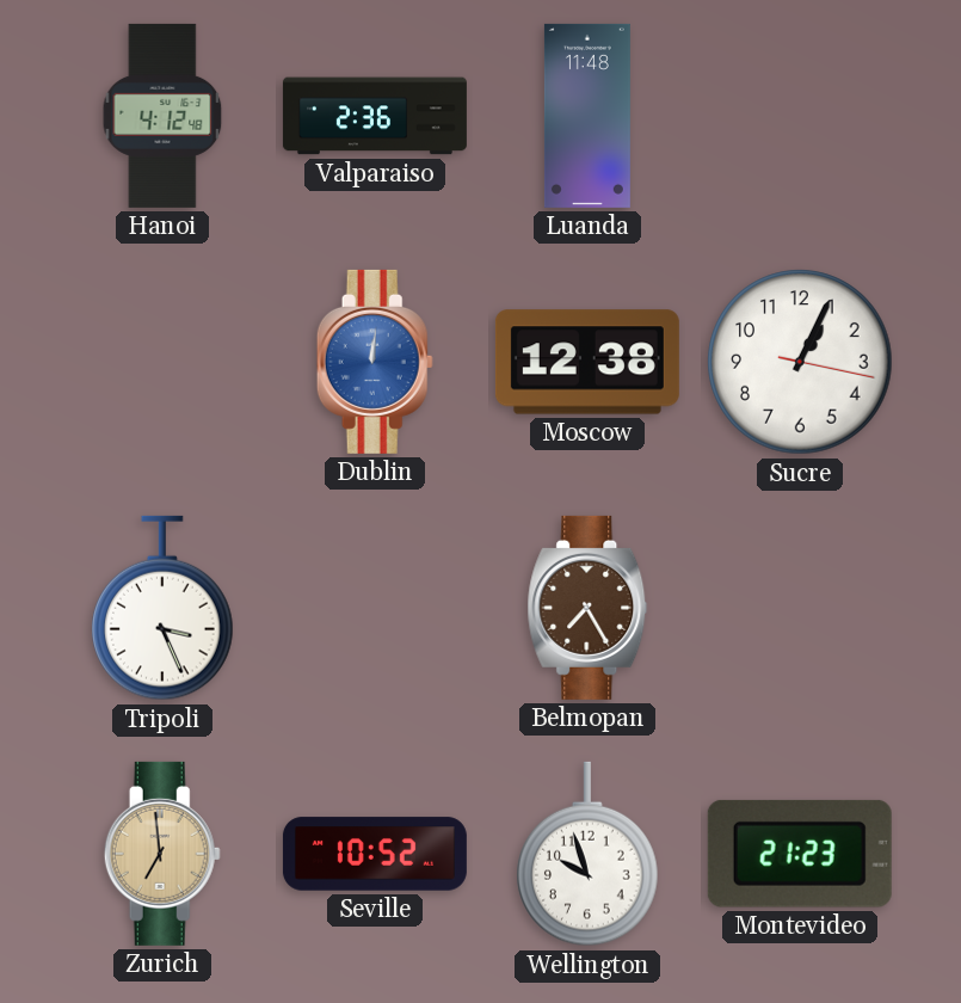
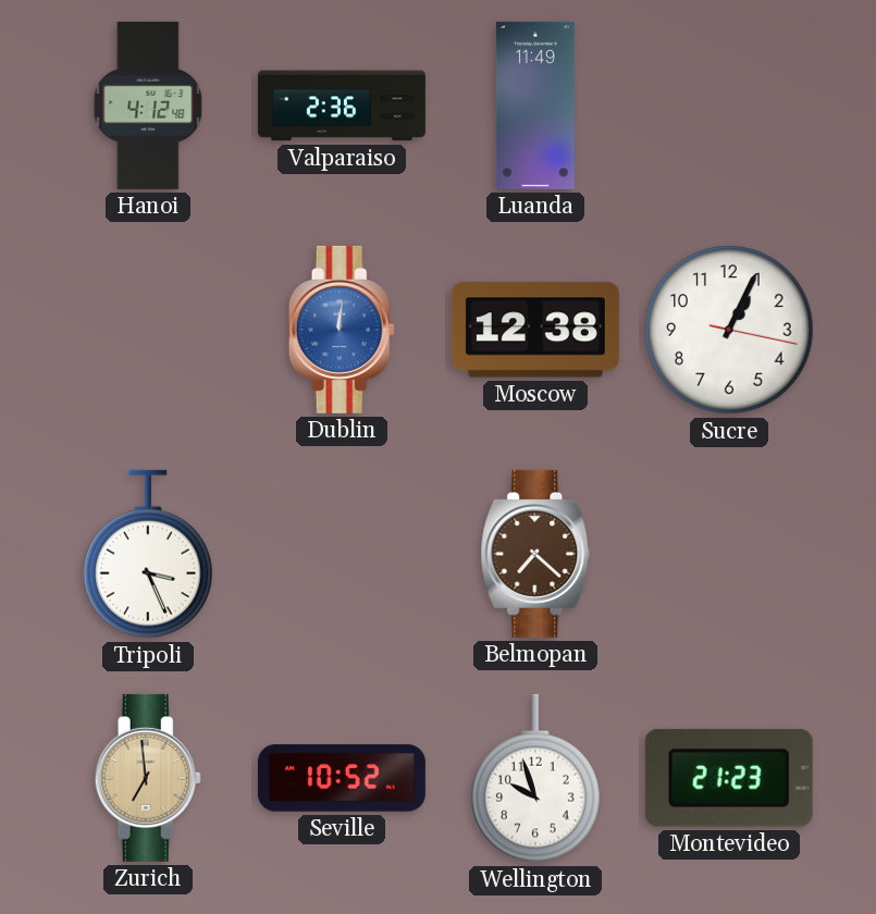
Luanda: 11:48 -> 11:49
Belmopan: 7:25 -> 7:22
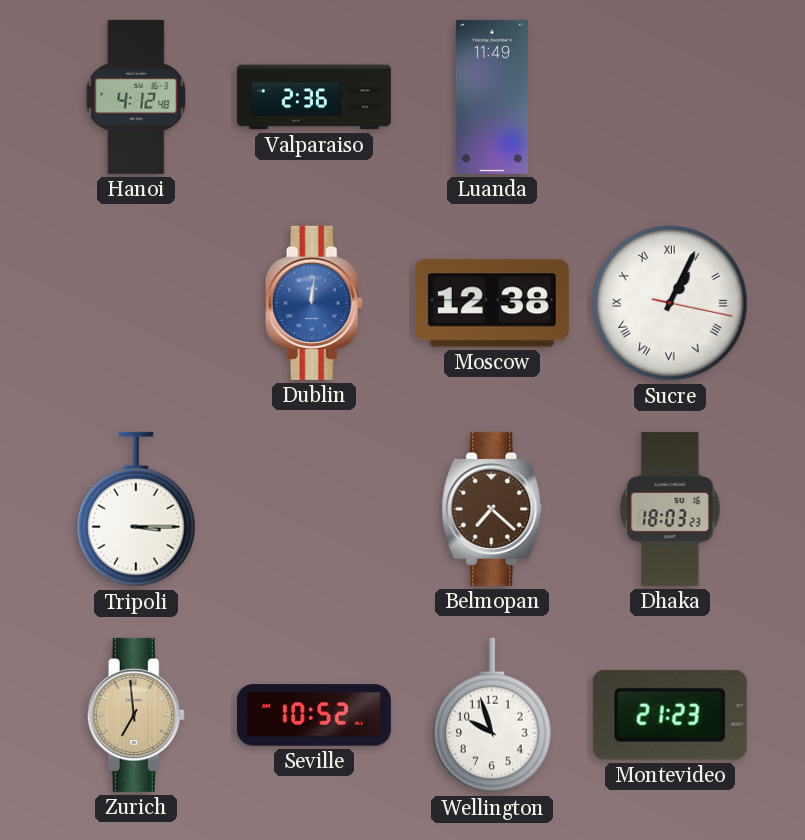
Sucre numerals: Arabic -> Roman
Tripoli: 3:26 -> 3:15
Dhaka: none -> 18:03
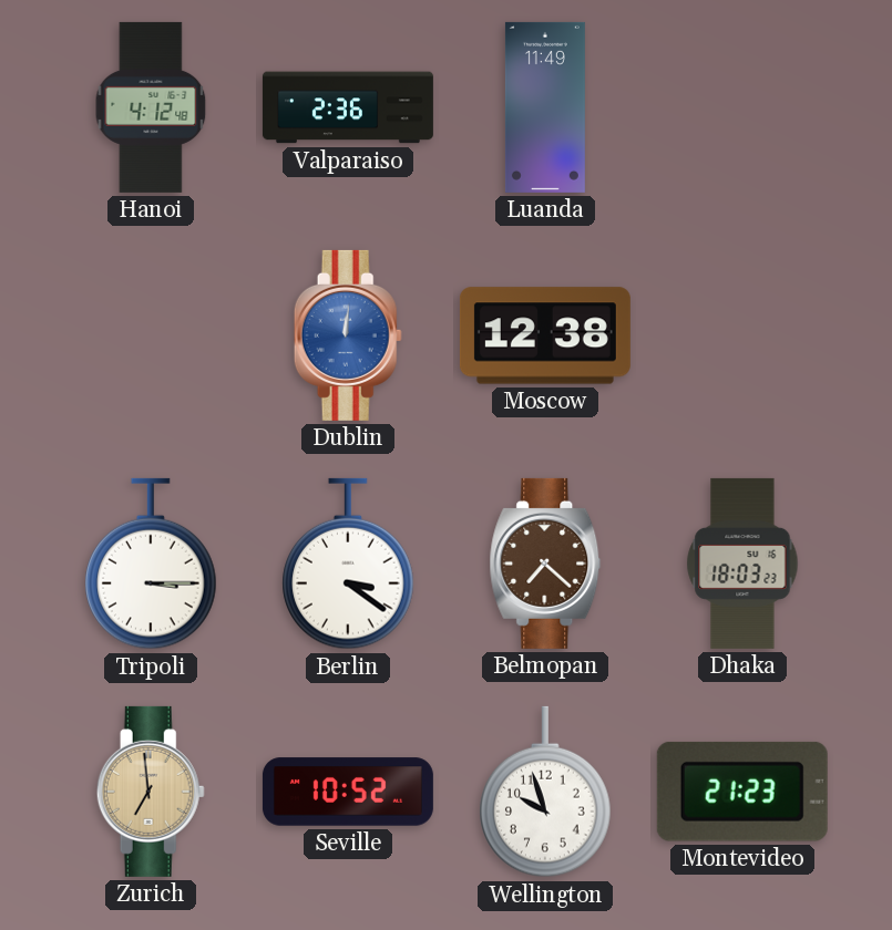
Sucre: 1:04 -> none
Berlin: none -> 3:21
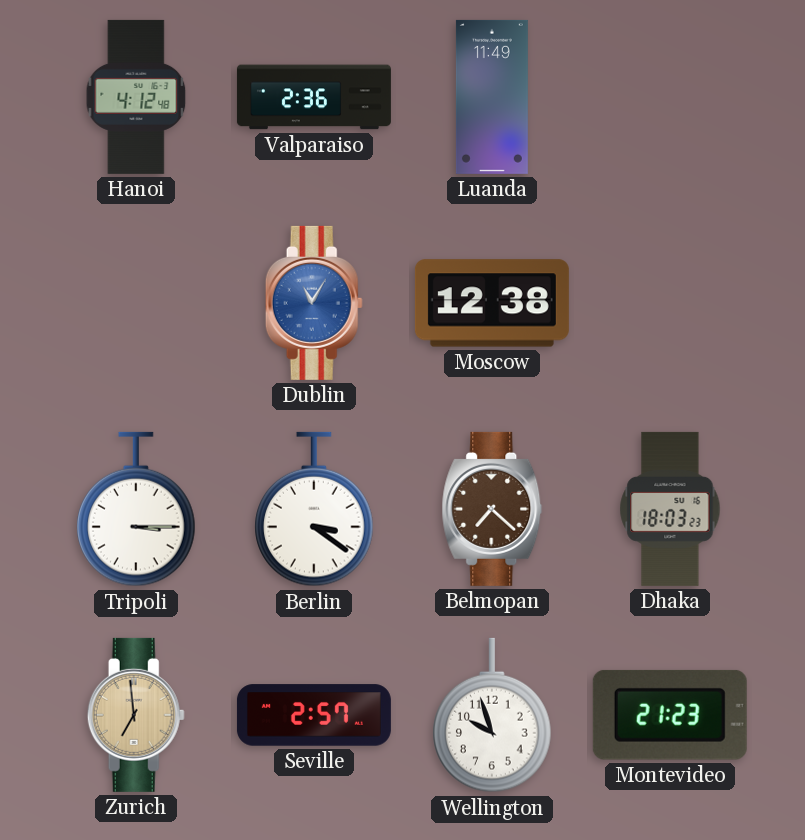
Dublin: 12:01 -> 11:05
Seville: 10:52 -> 2:57
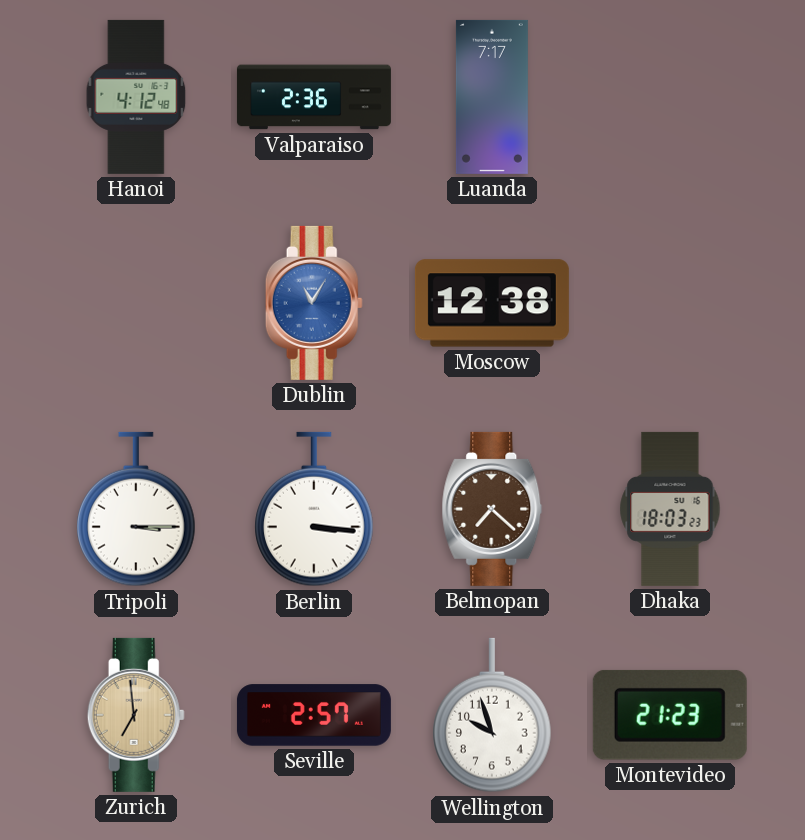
Luanda: 11:49 -> 7:17
Berlin: 3:21 -> 3:16
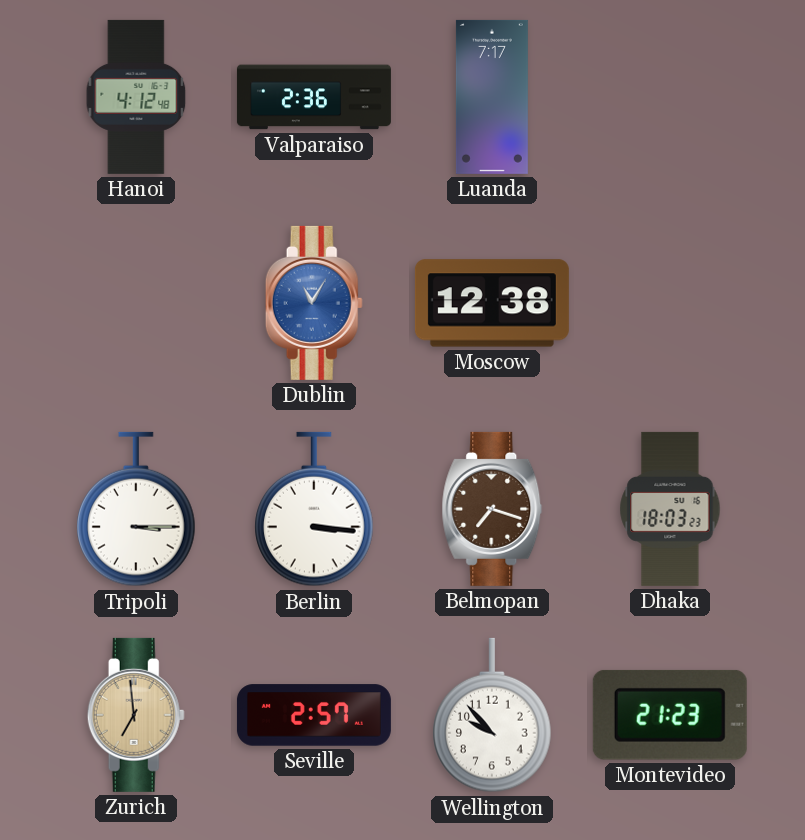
Belmopan: 7:22 -> 7:18
Wellington: 9:57 -> 9:53
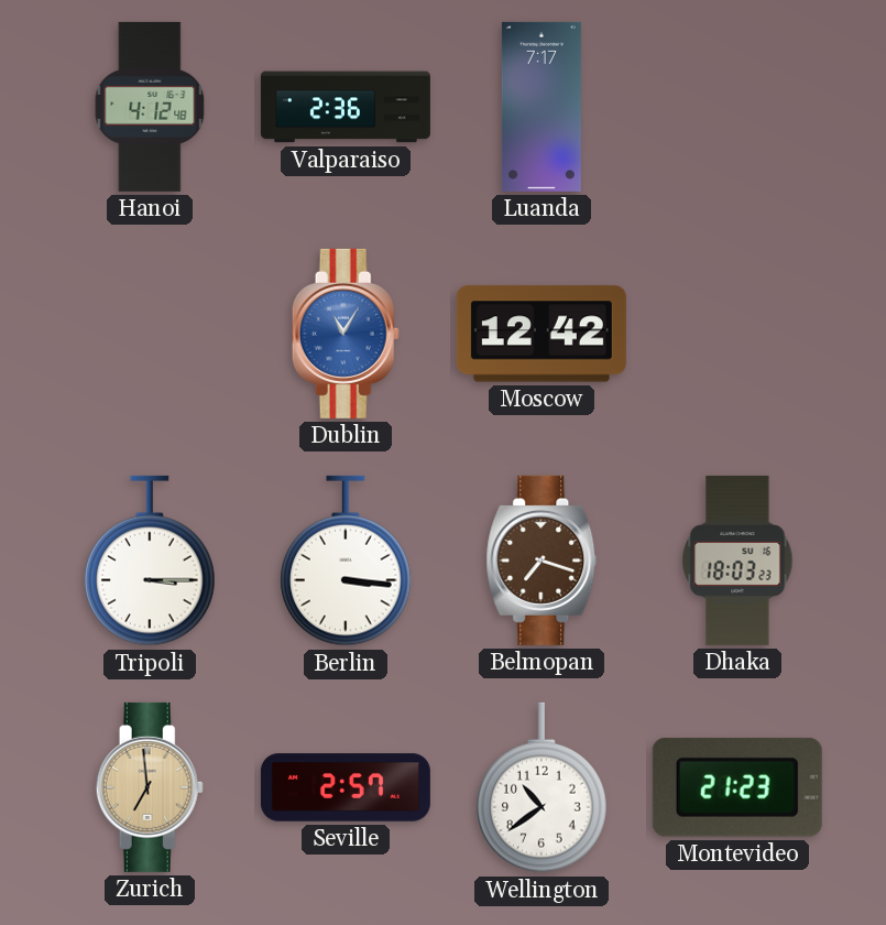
Moscow: 12:38 -> 12:42
Wellington: 9:53 -> 10:39
